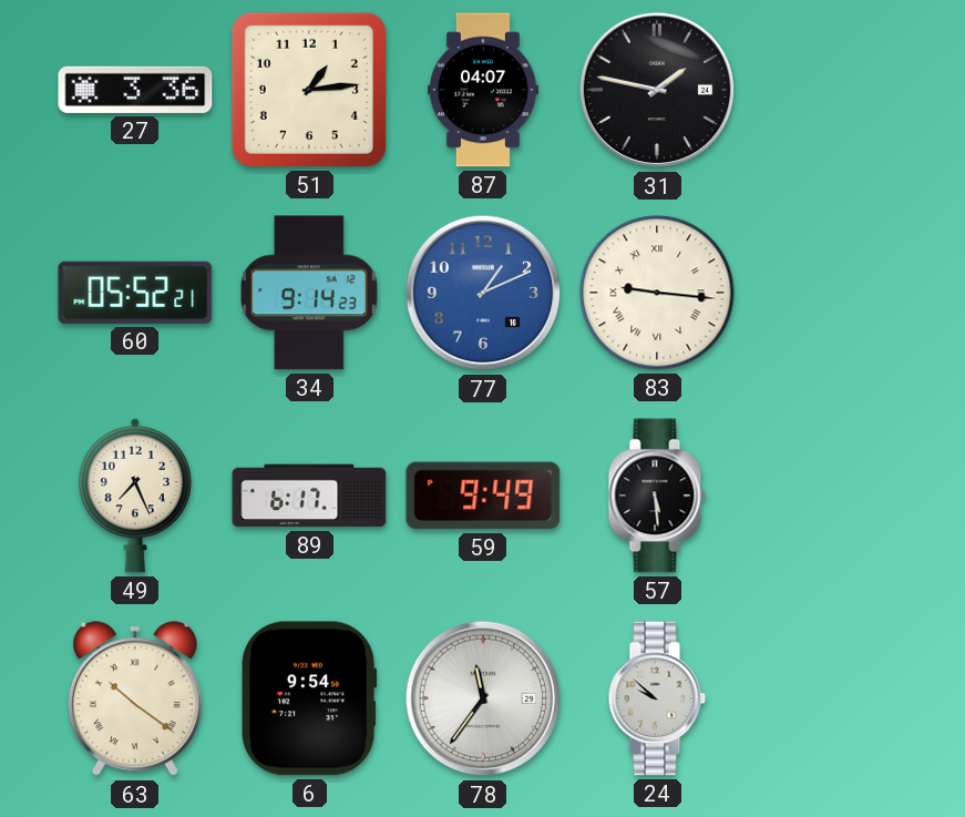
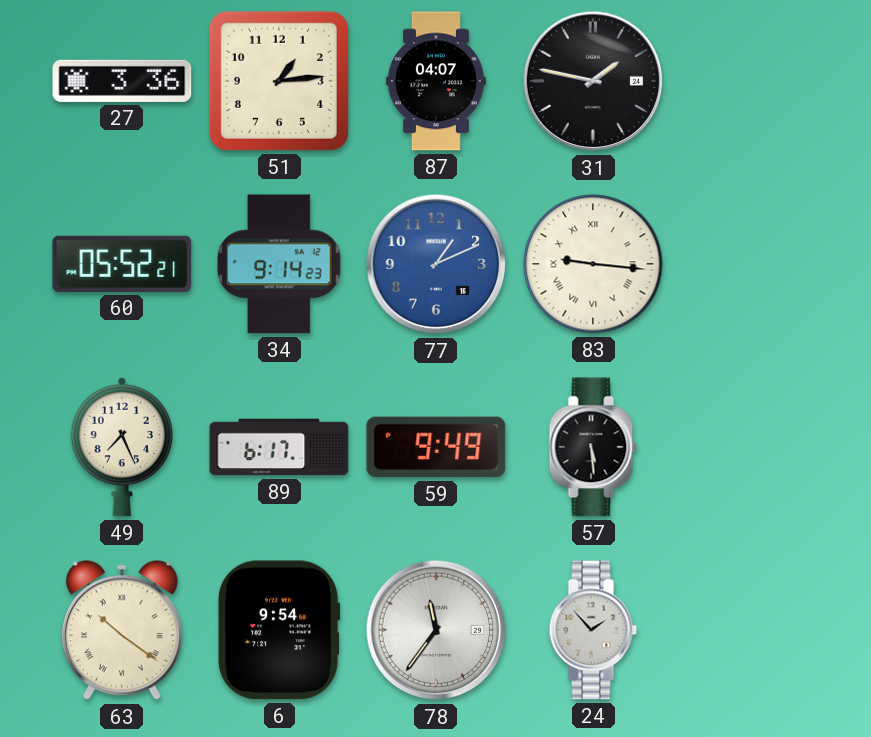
24: 9:52 -> 1:53
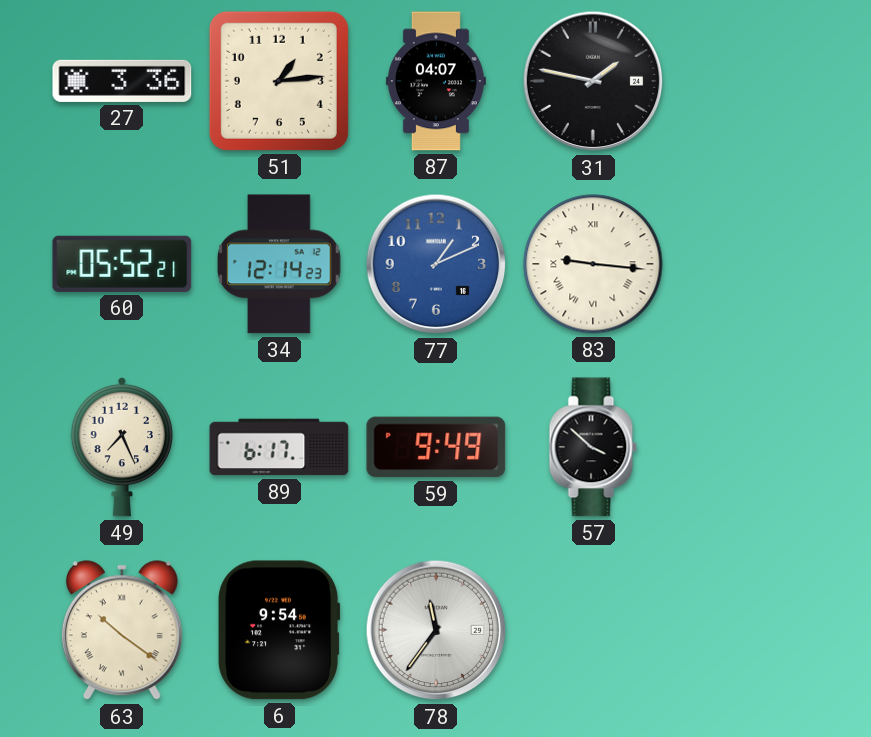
34: 9:14 -> 12:14
57: 5:29 -> 3:52
24: 1:53 -> none
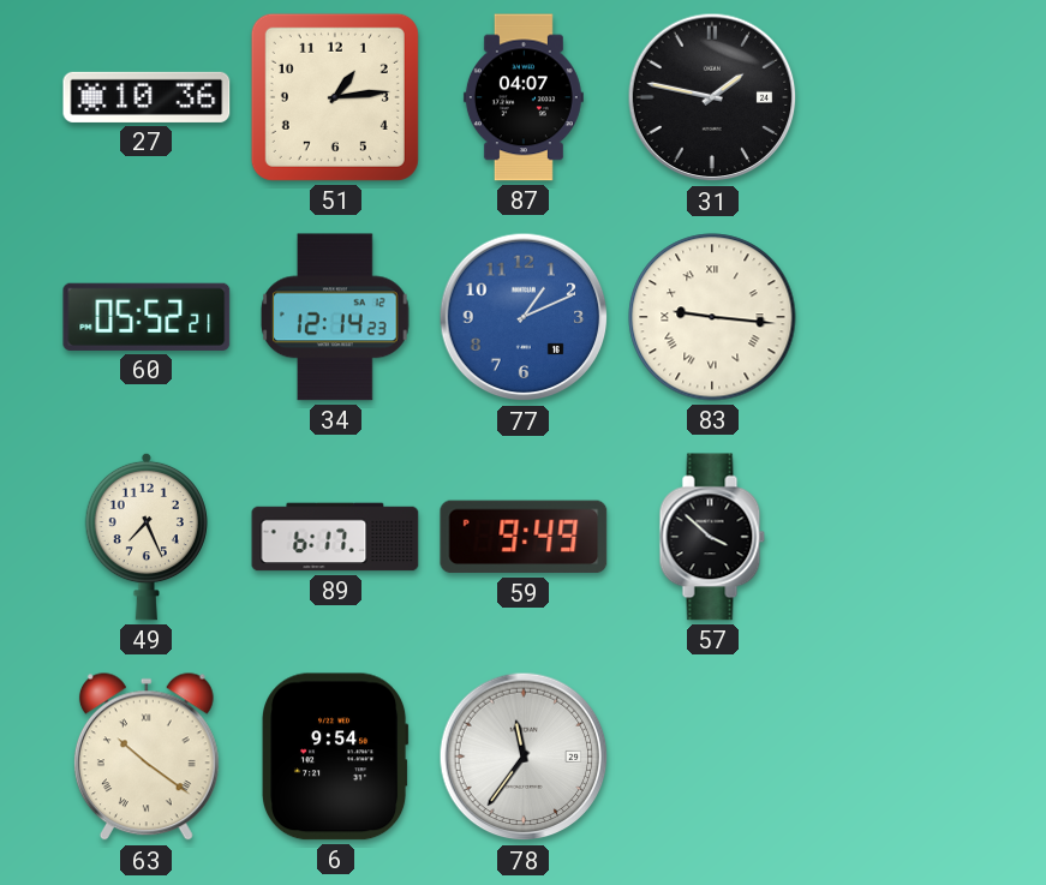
27: 3:36 -> 10:36
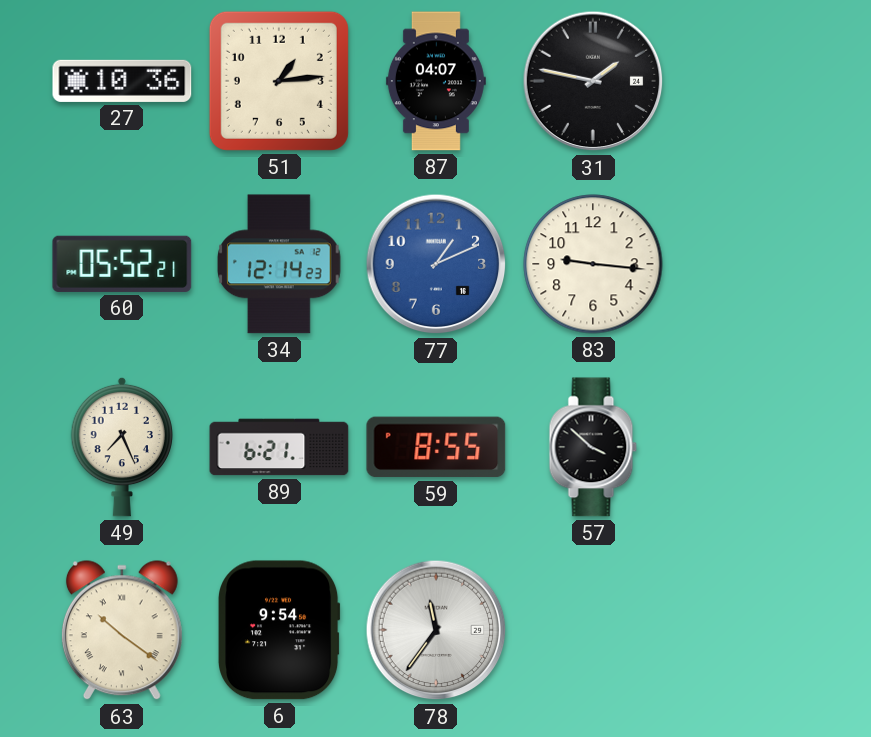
83 numerals: Roman -> Arabic
89: 6:17 -> 6:21
59: 9:49 -> 8:55
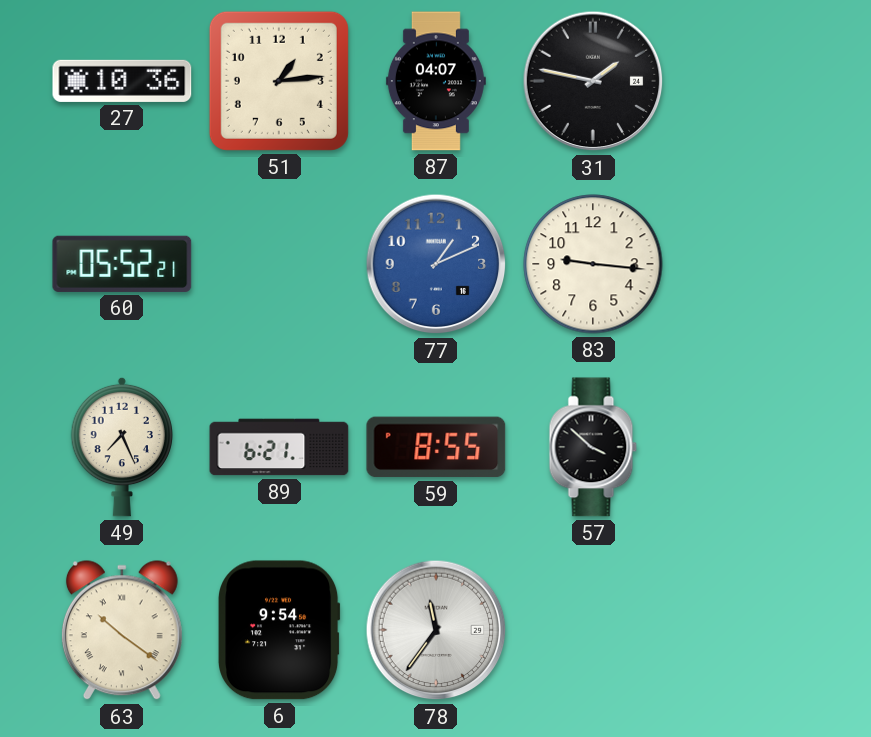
34: 12:14 -> none
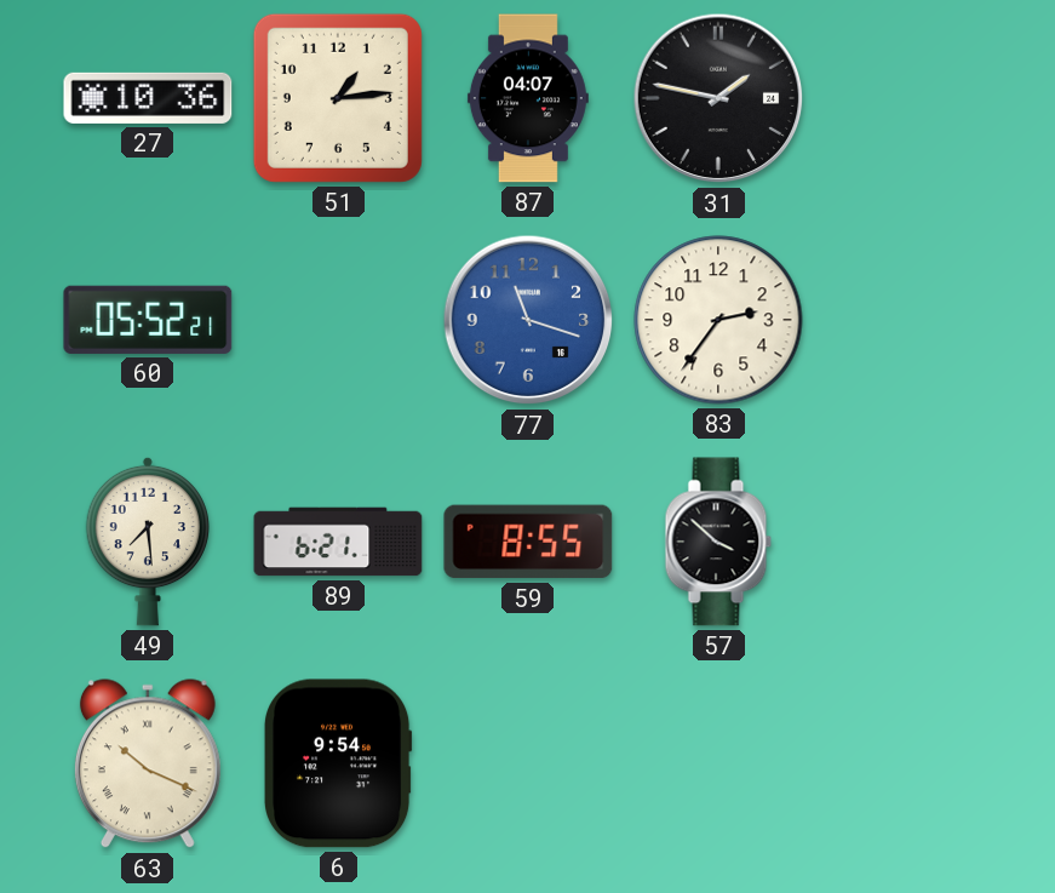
77: 1:11 -> 11:18
83: 9:16 -> 2:36
49: 7:26 -> 7:29
63: 10:21 -> 10:19
78: 11:36 -> none
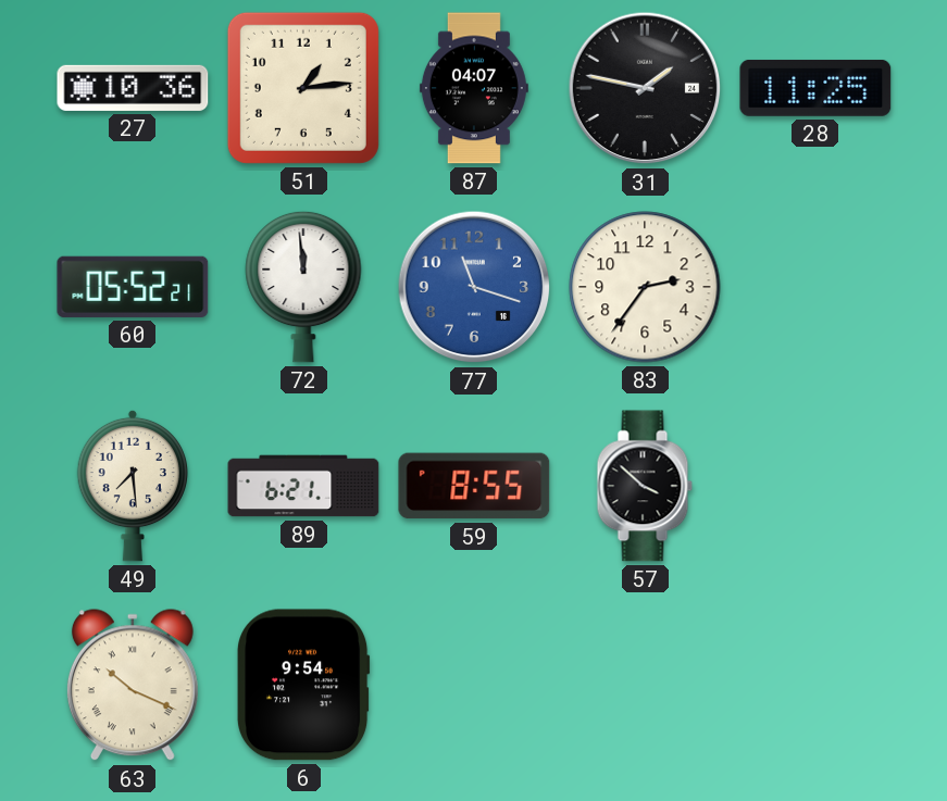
28: none -> 11:25
72: none -> 11:59
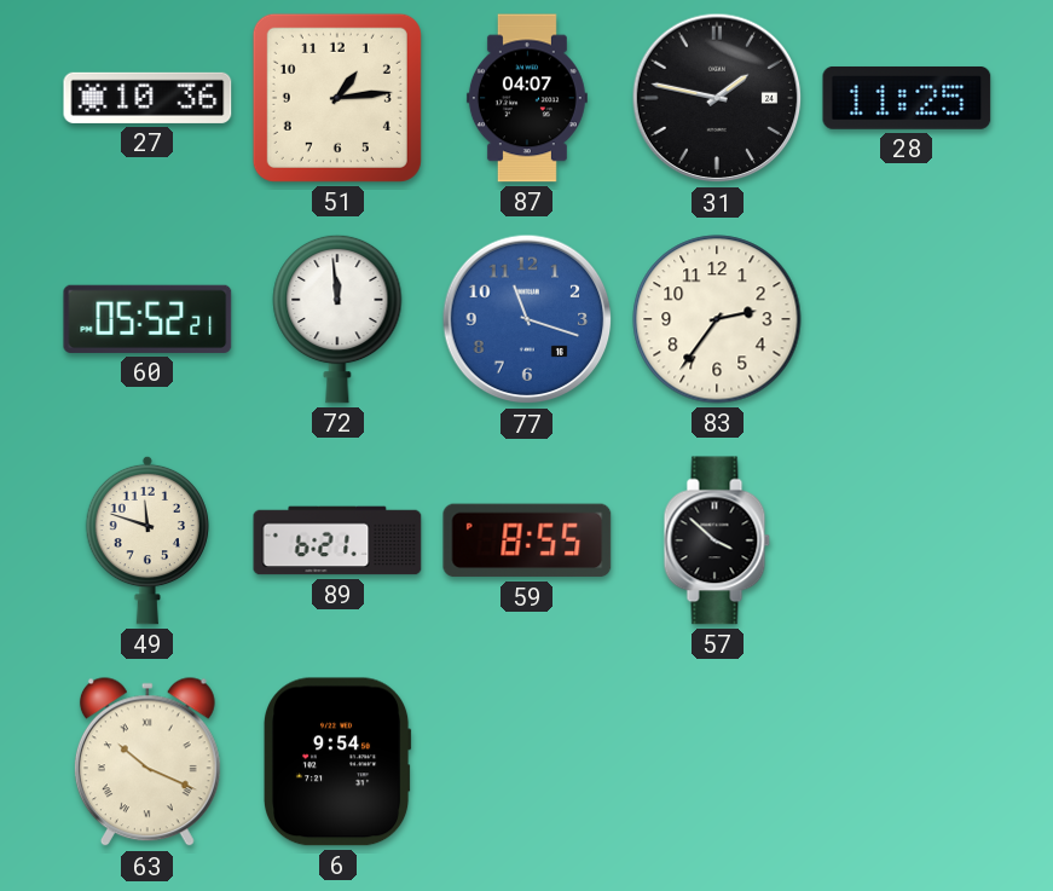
49: 7:29 -> 11:48
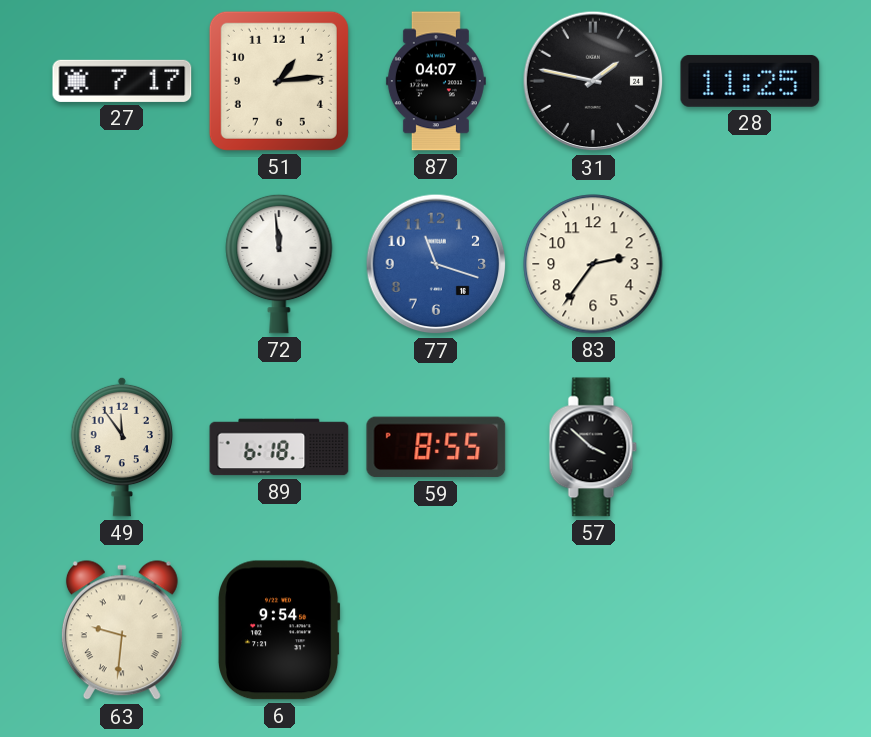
27: 10:36 -> 7:17
60: 05:52 -> none
49: 11:48 -> 11:54
89: 6:21 -> 6:18
63: 10:19 -> 9:31
